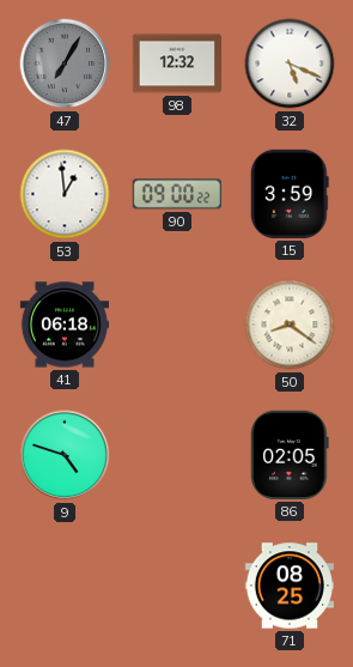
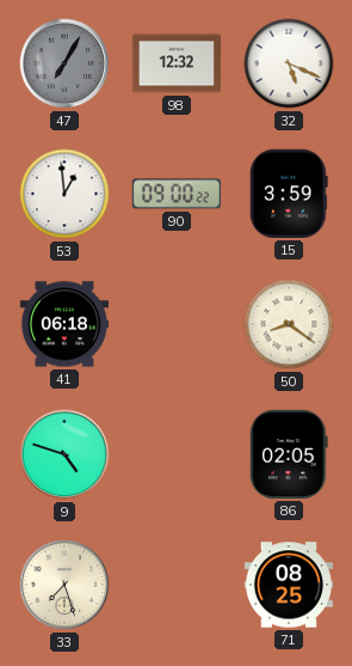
33: none -> 7:27
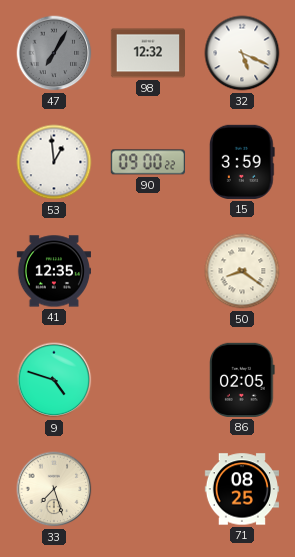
41: 06:18 -> 12:35
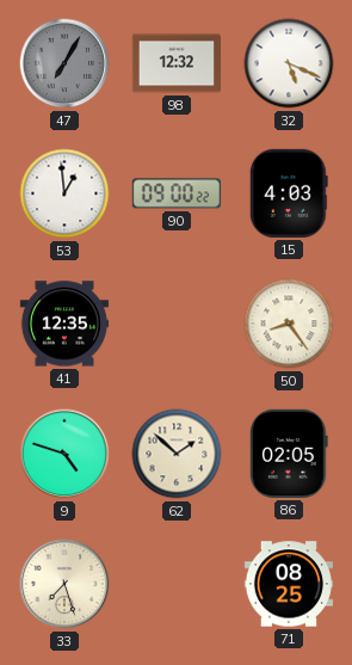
15: 3:59 -> 4:03
50: 8:21 -> 8:24
62: none -> 1:52
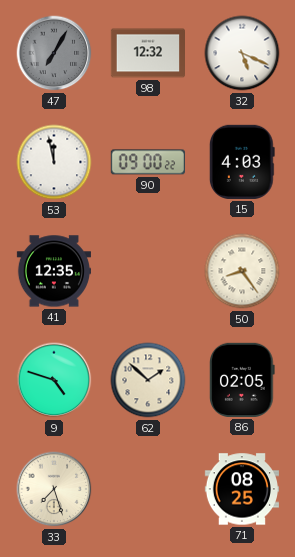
53: 12:59 -> 11:58
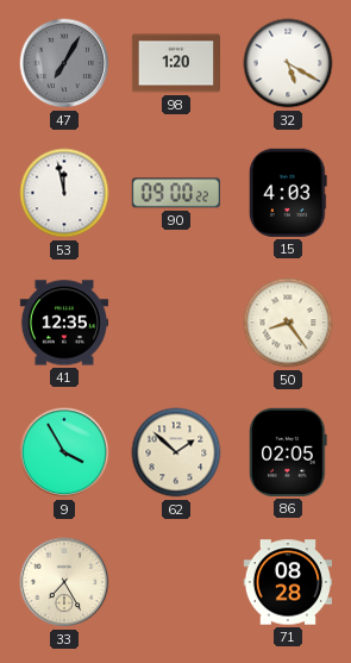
98: 12:32 -> 1:20
32: 5:19 -> 5:20
9: 4:48 -> 3:55
33: 7:27 -> 7:25
71: 08:25 -> 08:28
